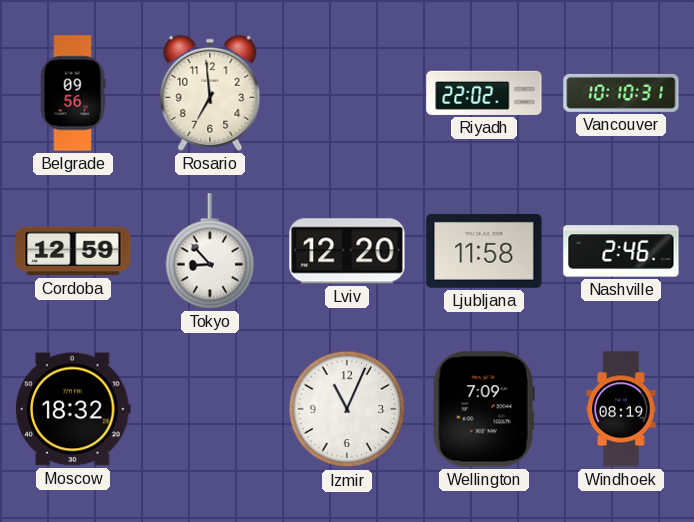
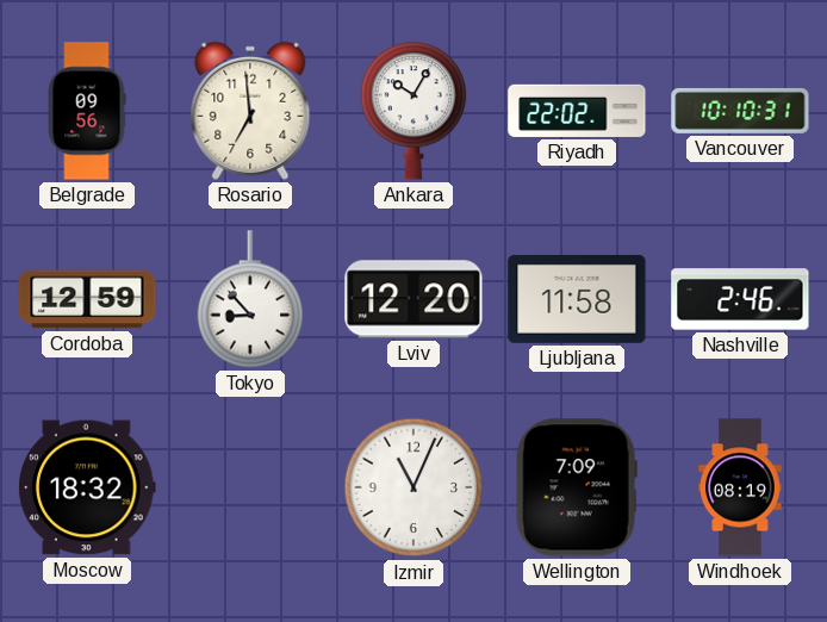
Ankara: none -> 10:05
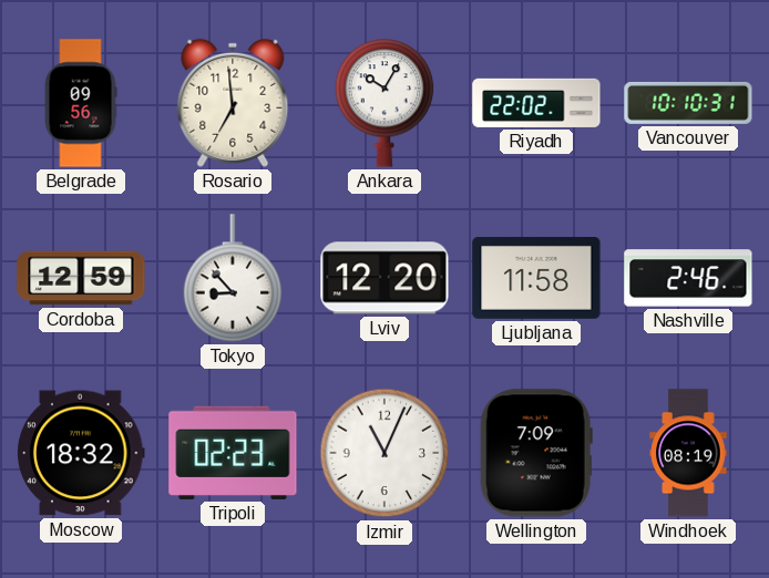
Tripoli: none -> 02:23
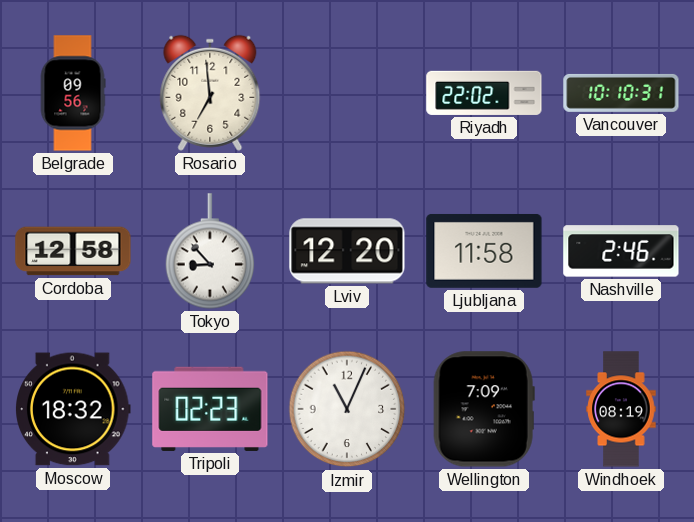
Ankara: 10:05 -> none
Cordoba: 12:59 -> 12:58
